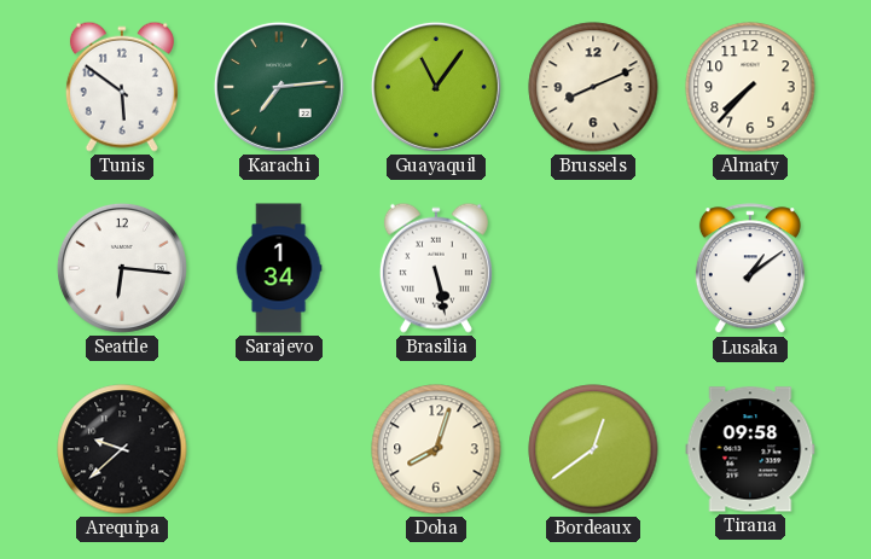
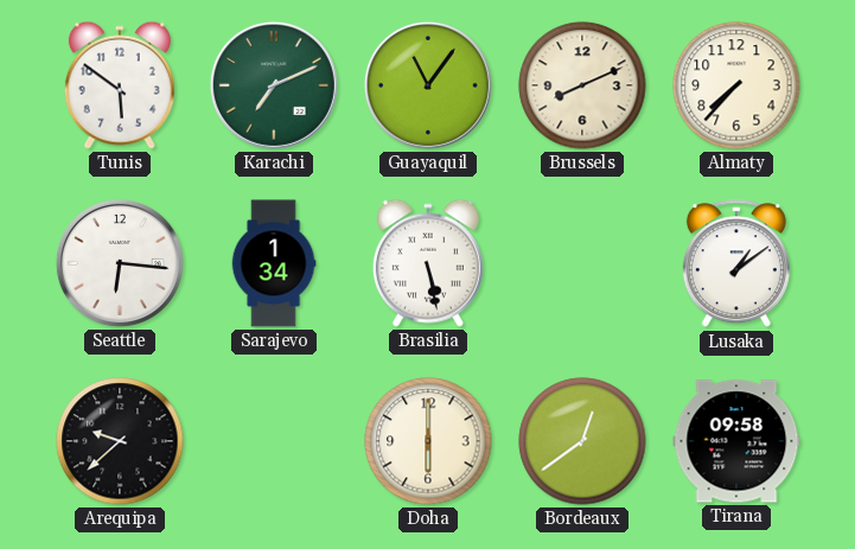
Karachi: 7:14 -> 7:11
Doha: 8:03 -> 6:00
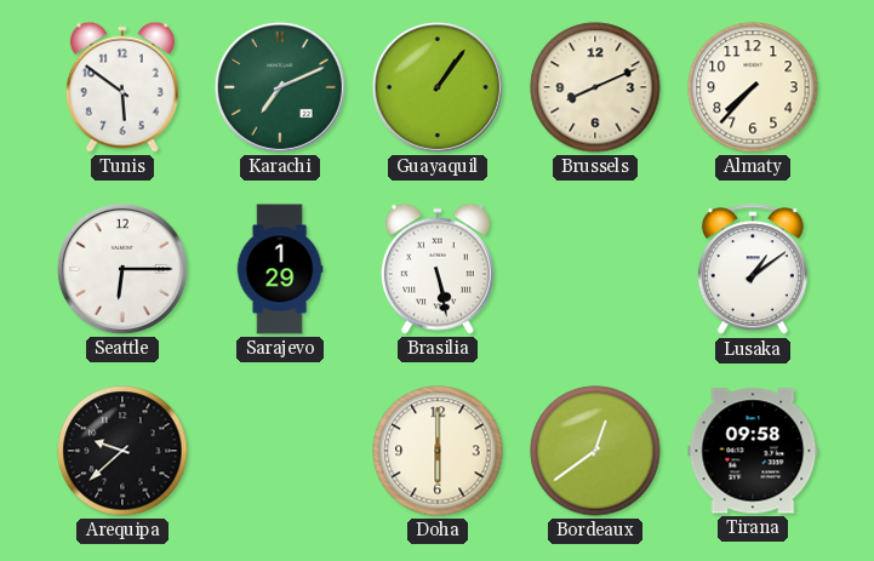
Guayaquil: 11:06 -> 1:06
Seattle: 6:16 -> 6:15
Sarajevo: 1:34 -> 1:29
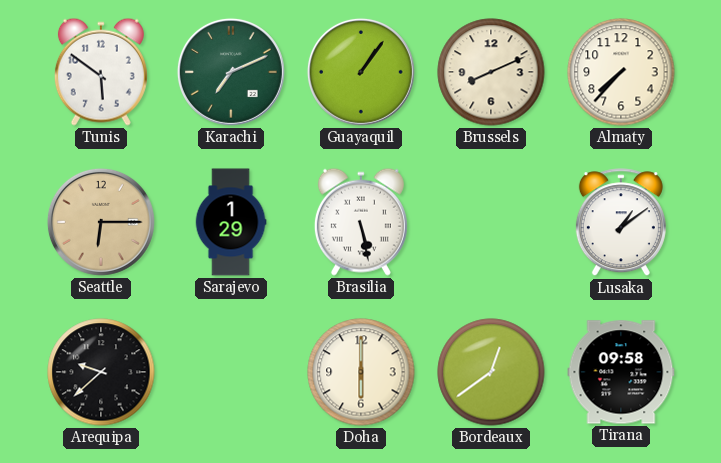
Seattle dial: white -> champagne
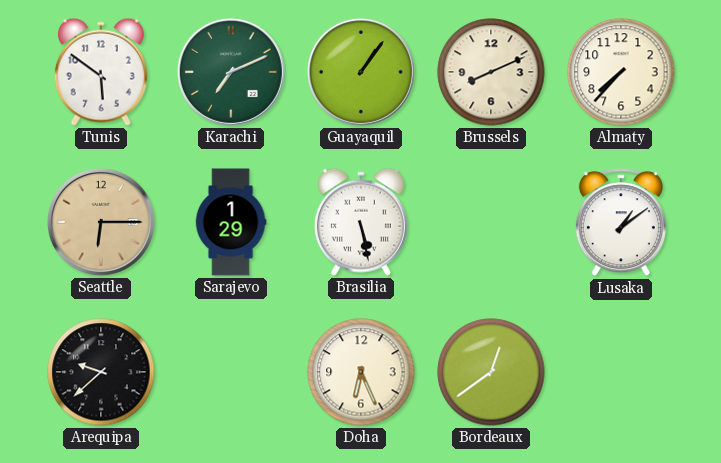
Doha: 6:00 -> 6:26
Tirana: 09:58 -> none
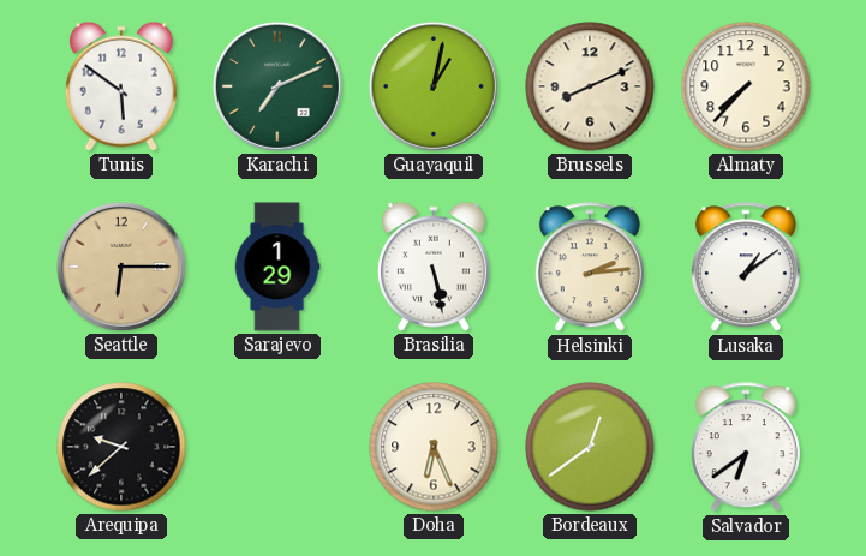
Guayaquil: 1:06 -> 1:02
Helsinki: none -> 2:14
Salvador: none -> 6:39
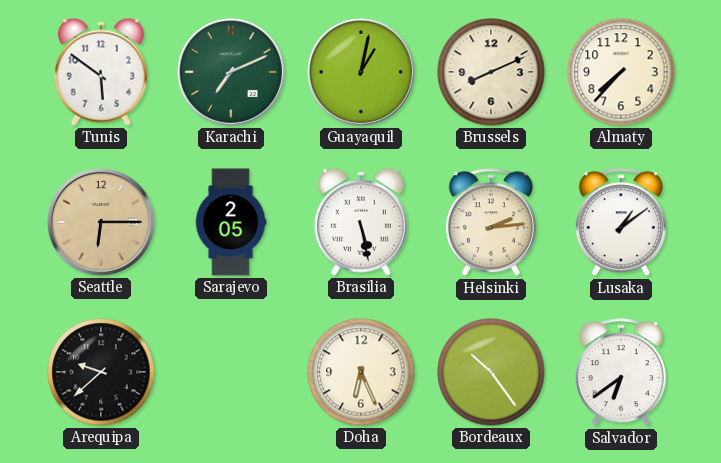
Sarajevo: 1:29 -> 2:05
Bordeaux: 12:39 -> 10:24
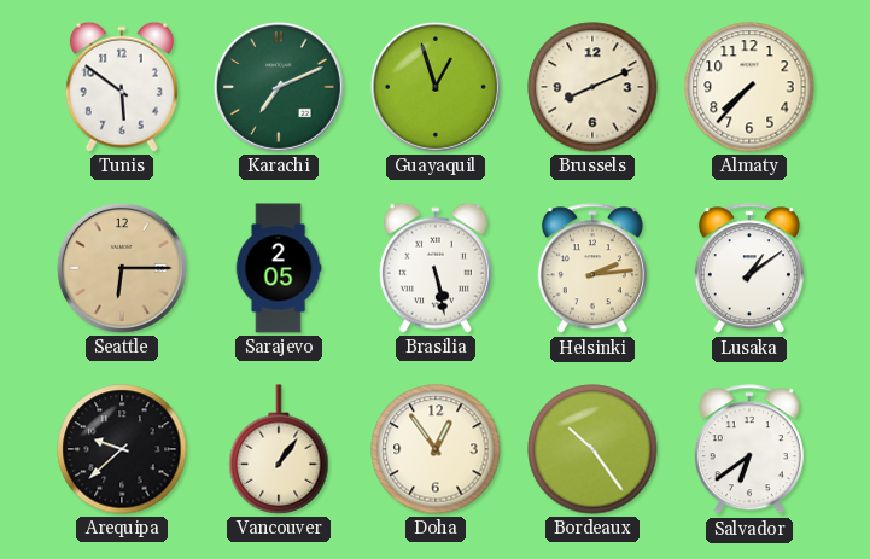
Guayaquil: 1:02 -> 12:57
Vancouver: none -> 1:06
Doha: 6:26 -> 12:54
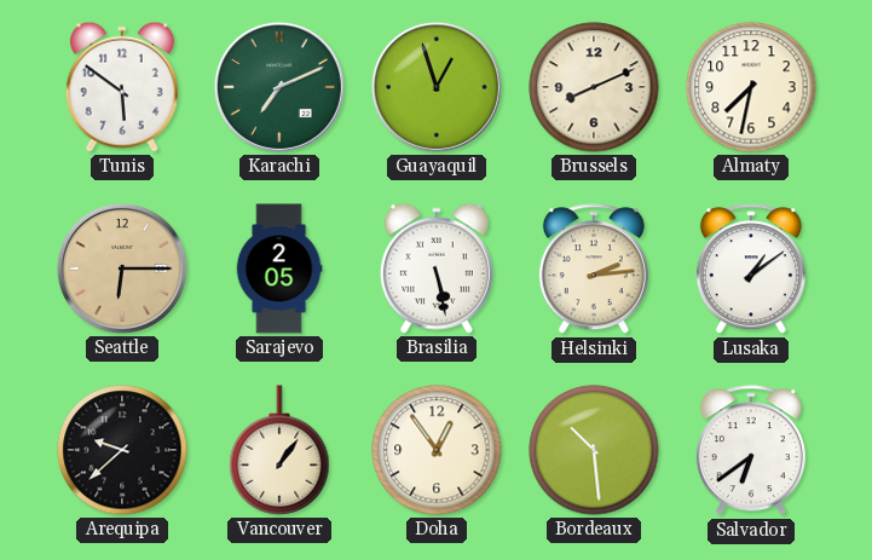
Almaty: 7:37 -> 7:32
Bordeaux: 10:24 -> 10:29
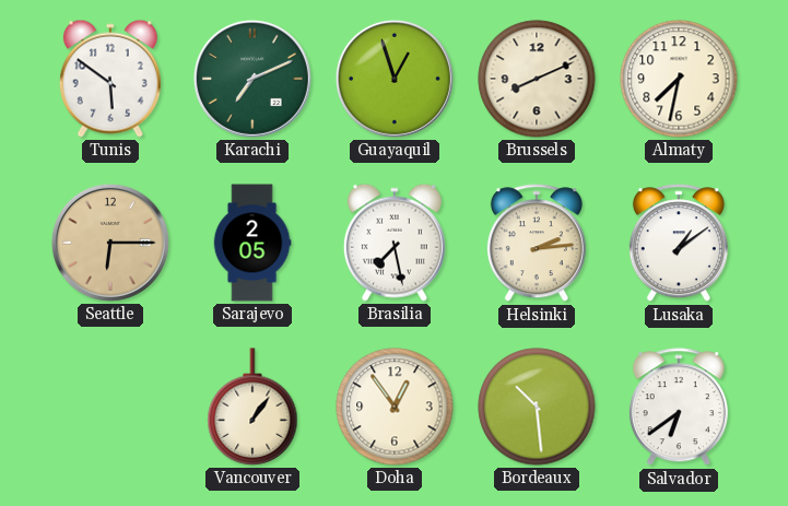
Brasilia: 5:28 -> 7:28
Arequipa: 9:38 -> none
